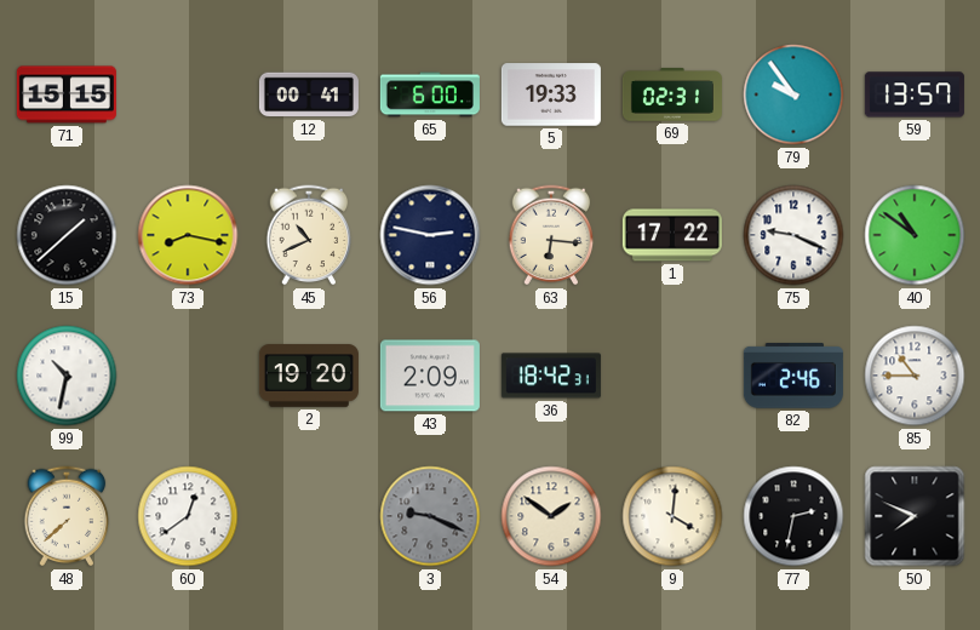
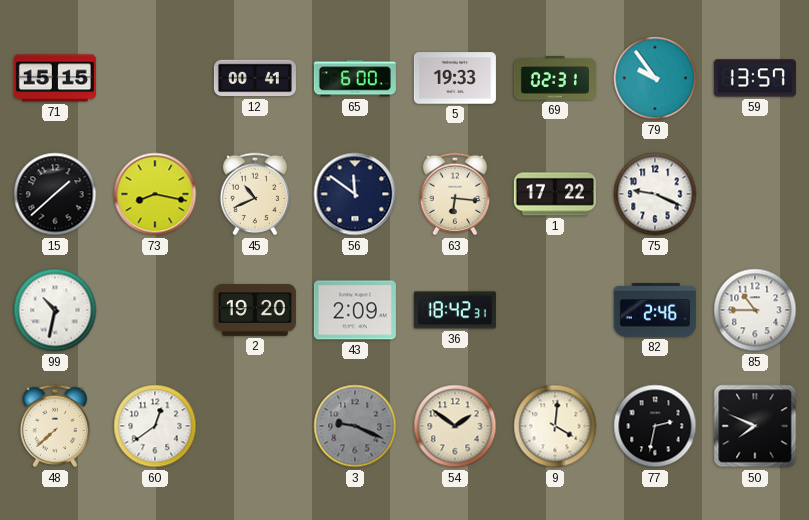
56: 2:47 -> 11:51
40: 10:51 -> none
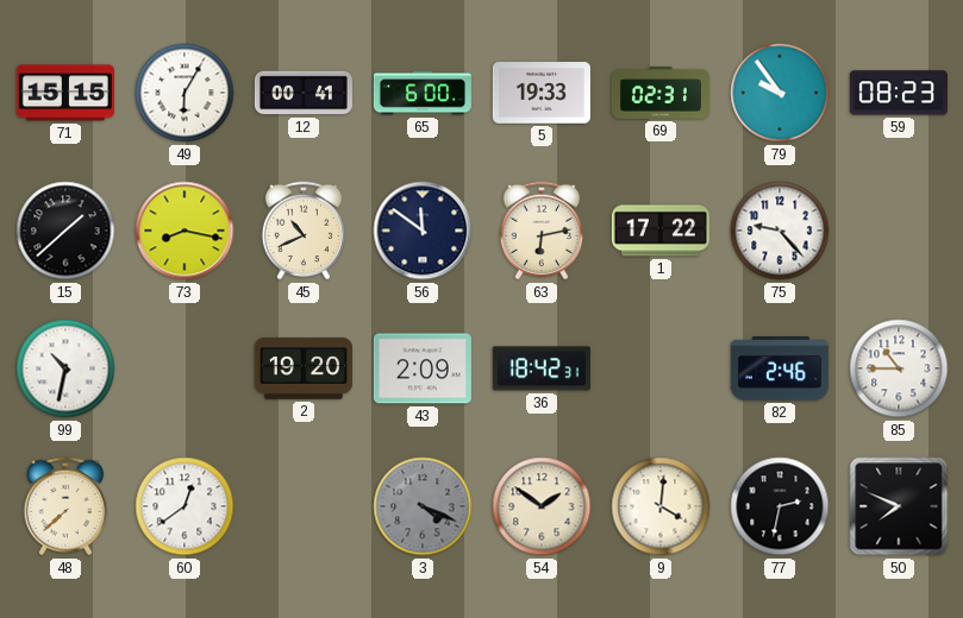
49: none -> 6:05
59: 13:57 -> 08:23
63: 6:16 -> 6:13
75: 9:19 -> 9:23
3: 9:19 -> 4:19
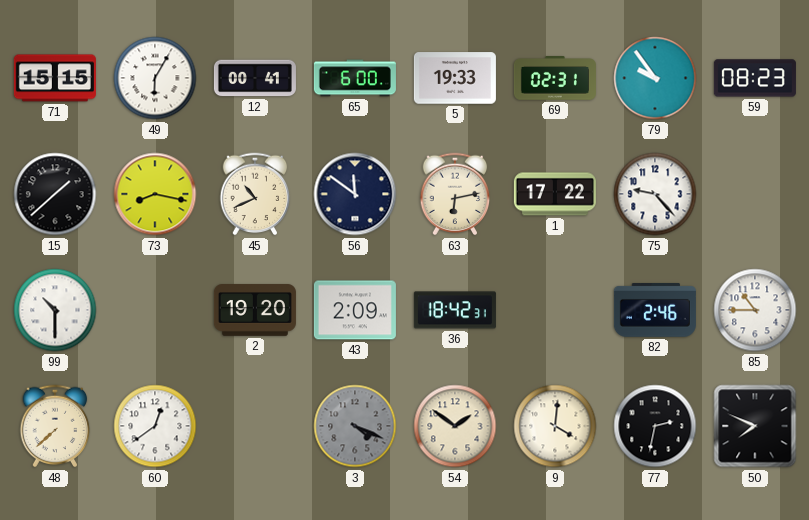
99: 10:32 -> 10:30
